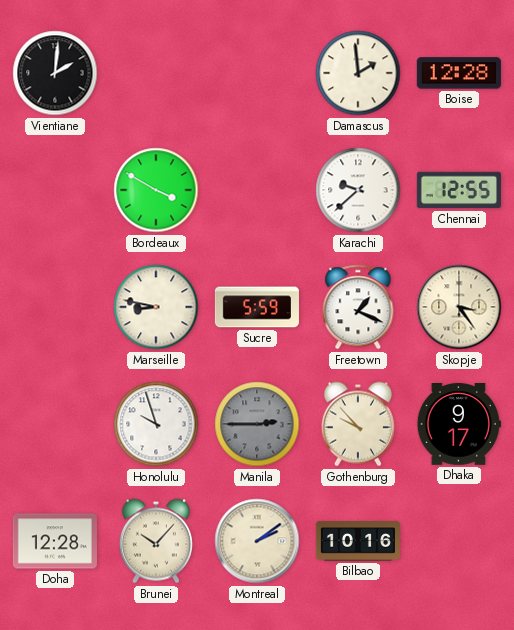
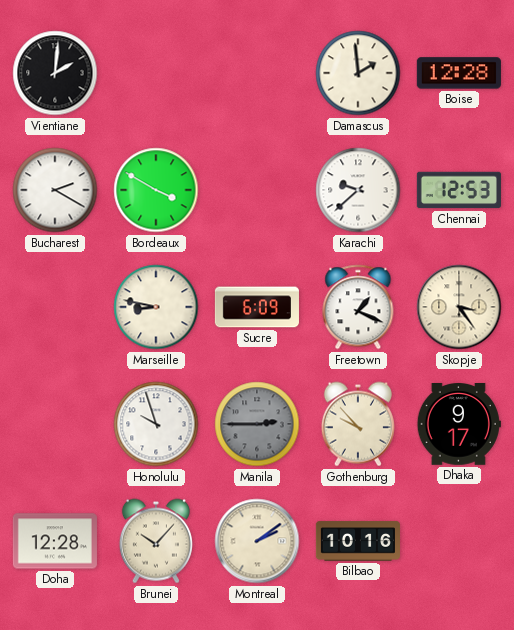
Bucharest: none -> 2:20
Chennai: 12:55 -> 12:53
Sucre: 5:59 -> 6:09
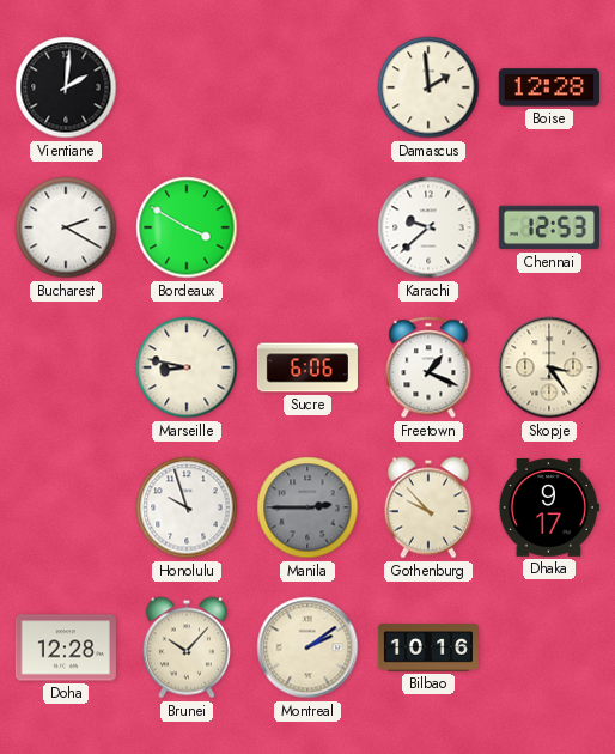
Sucre: 6:09 -> 6:06
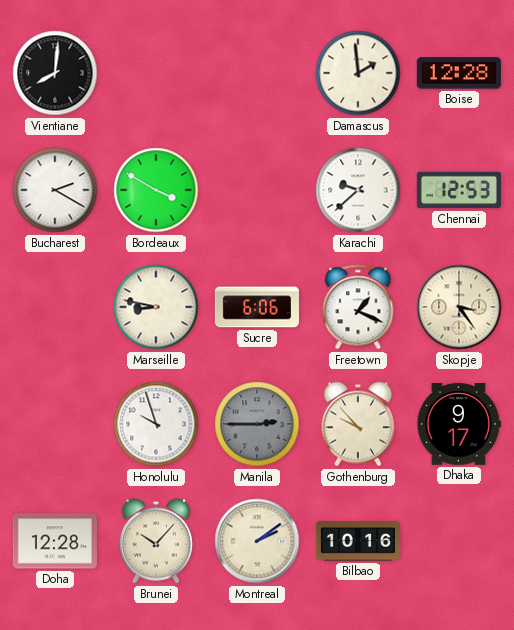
Vientiane: 2:01 -> 8:01
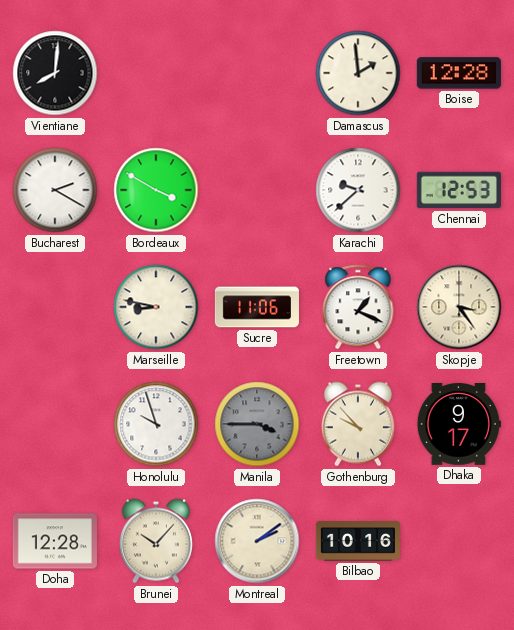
Sucre: 6:06 -> 11:06
Manila: 2:45 -> 3:45
